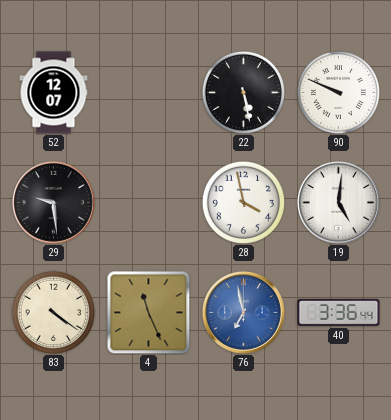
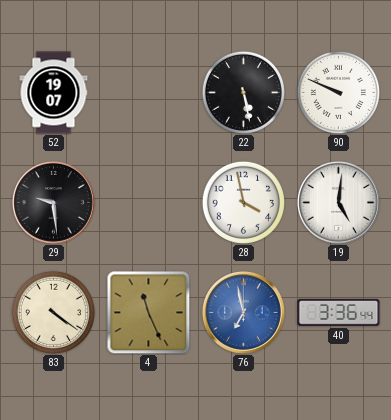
52: 12:07 -> 19:07
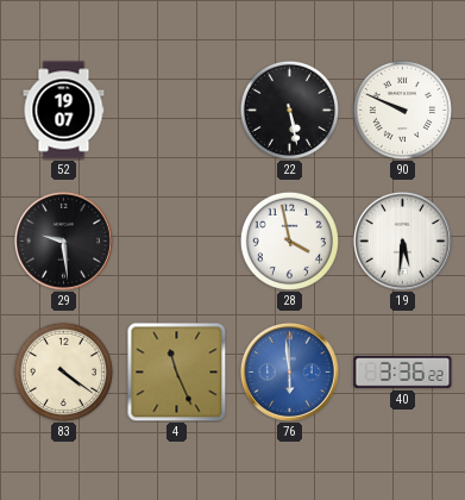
19: 5:01 -> 5:31
76: 6:58 -> 5:59
40: 3:36:44 -> 3:36:22
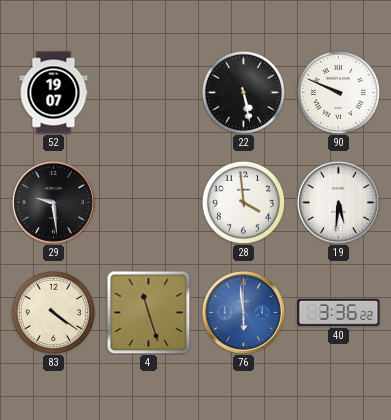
28: 3:58 -> 3:59
4: 11:26 -> 11:27
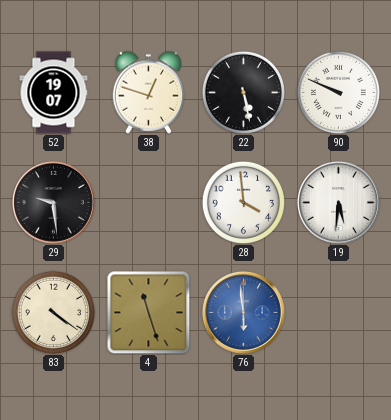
38: none -> 12:48
40: 3:36 -> none
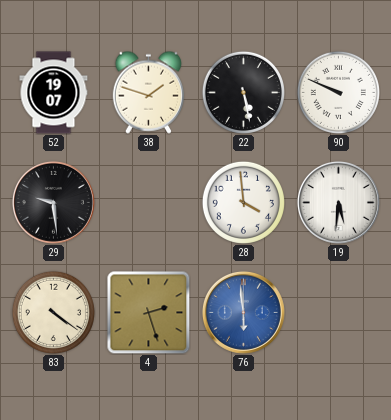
38: 12:48 -> 1:48
4: 11:27 -> 2:27
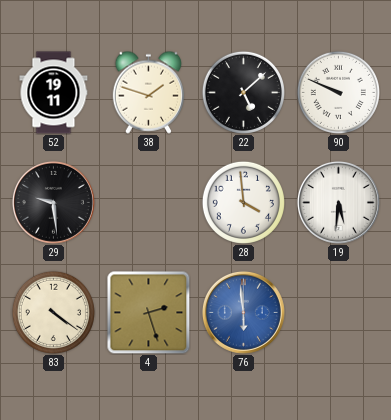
52: 19:07 -> 19:11
22: 5:28 -> 5:08
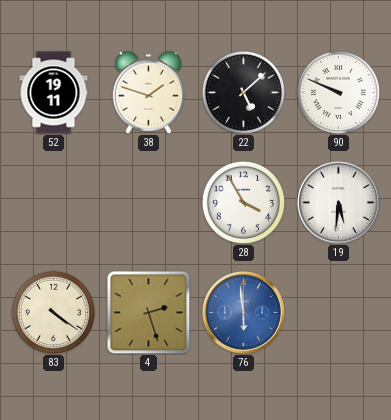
29: 9:29 -> none
28: 3:59 -> 3:55
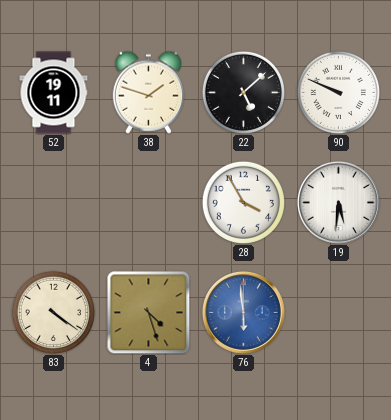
4: 2:27 -> 4:27
